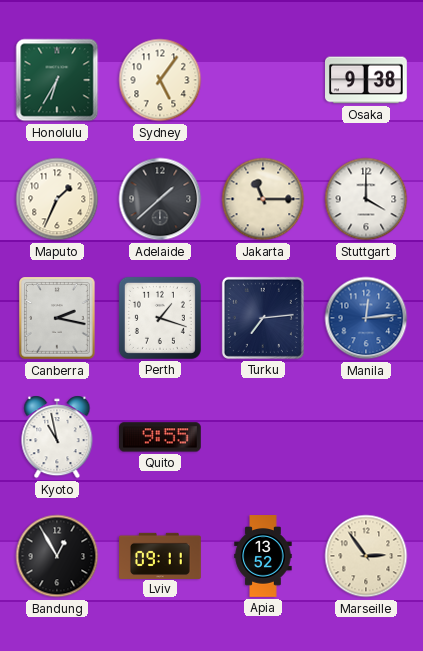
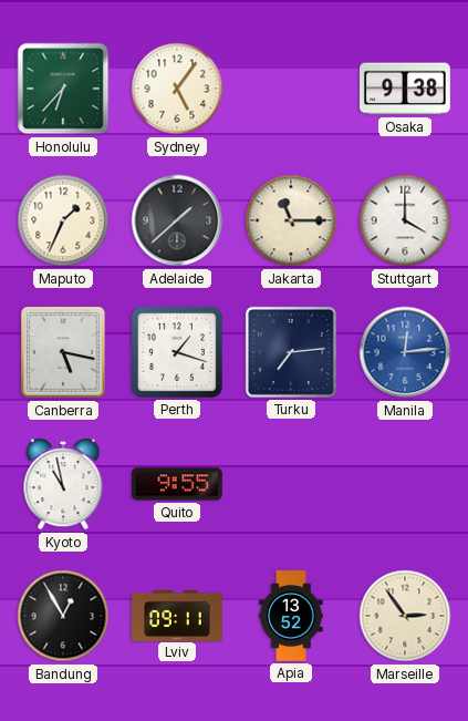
Honolulu: 6:35 -> 6:37
Canberra: 2:17 -> 5:17
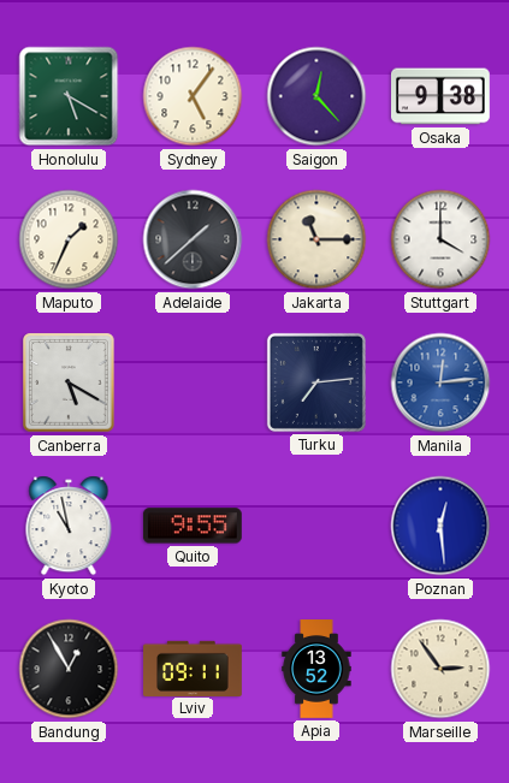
Honolulu: 6:37 -> 5:20
Saigon: none -> 12:23
Canberra: 5:17 -> 5:20
Perth: 1:18 -> none
Poznan: none -> 12:29
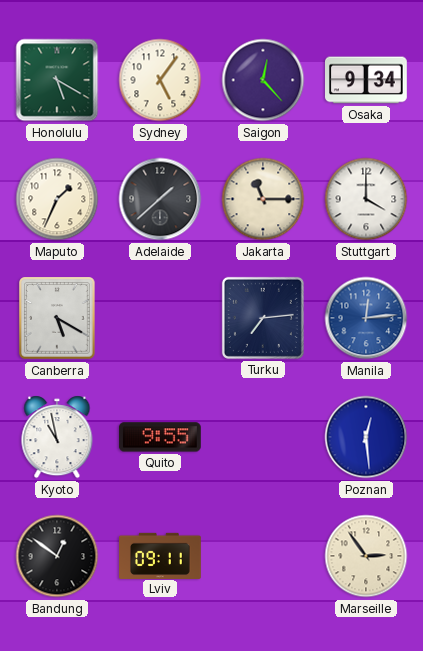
Osaka: 9:38 -> 9:34
Bandung: 12:55 -> 12:51
Apia: 13:52 -> none
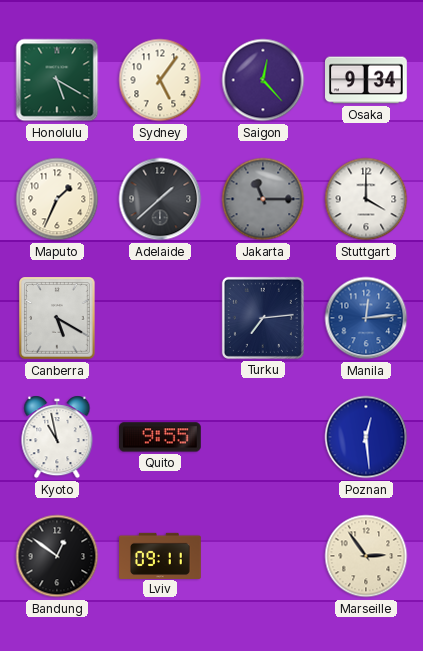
Jakarta dial: cream -> grey
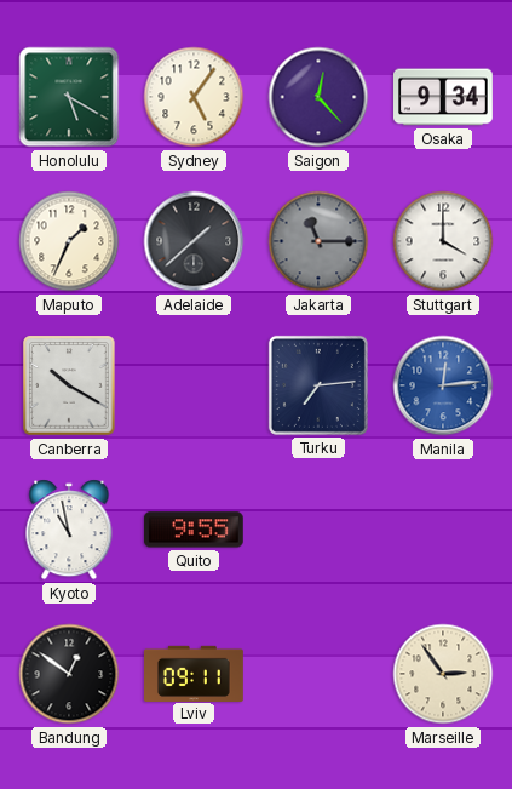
Canberra: 5:20 -> 10:20
Poznan: 12:29 -> none
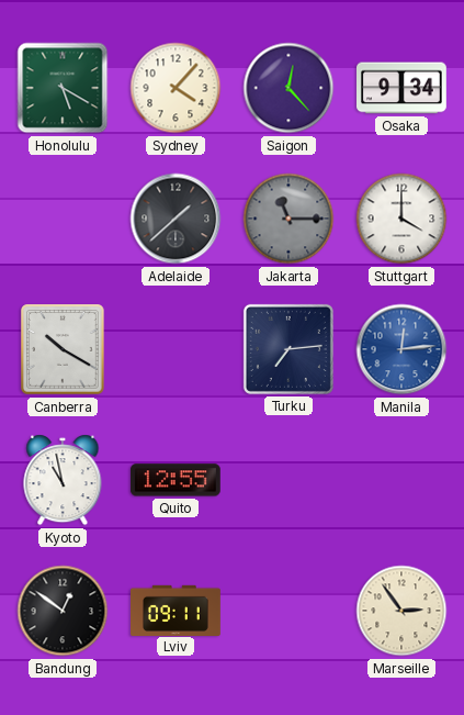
Sydney: 5:06 -> 4:07
Maputo: 1:34 -> none
Quito: 9:55 -> 12:55
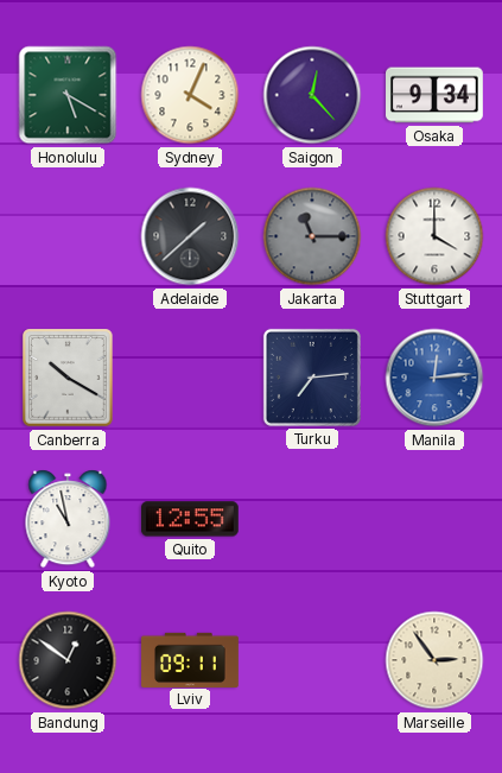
Sydney: 4:07 -> 4:04
